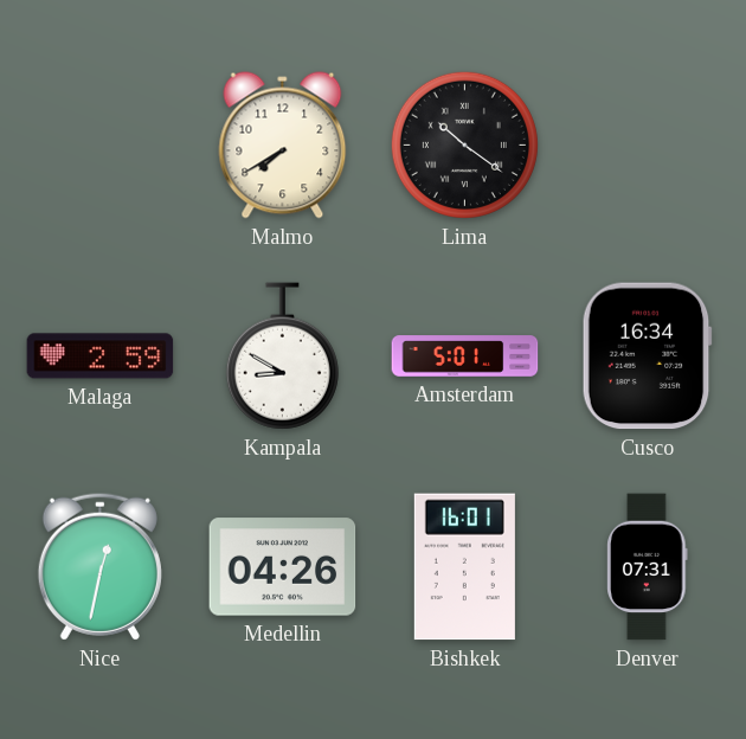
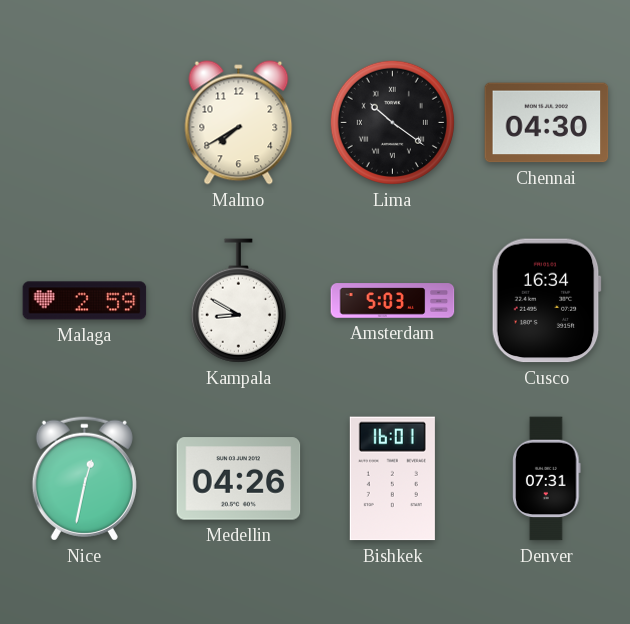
Chennai: none -> 04:30
Amsterdam: 5:01 -> 5:03
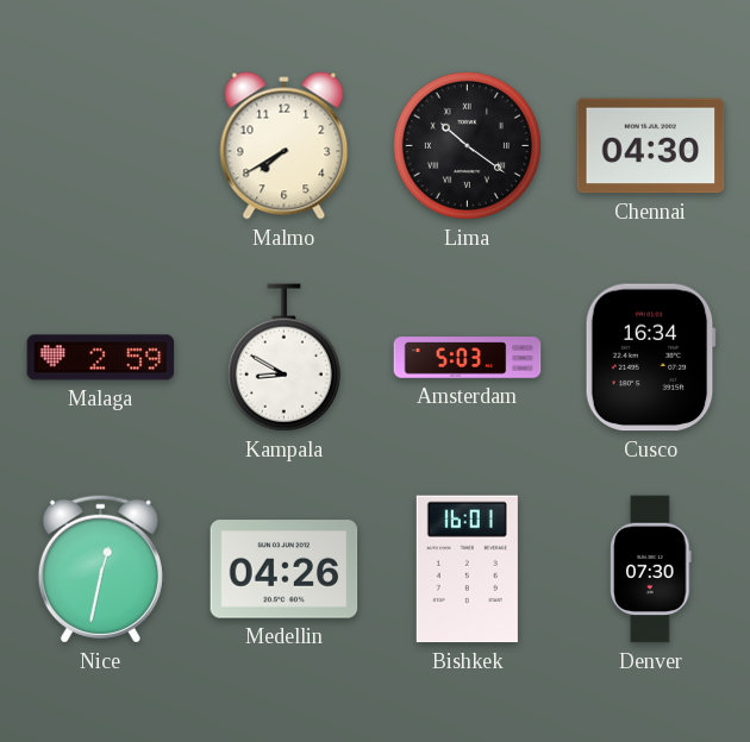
Denver: 07:31 -> 07:30
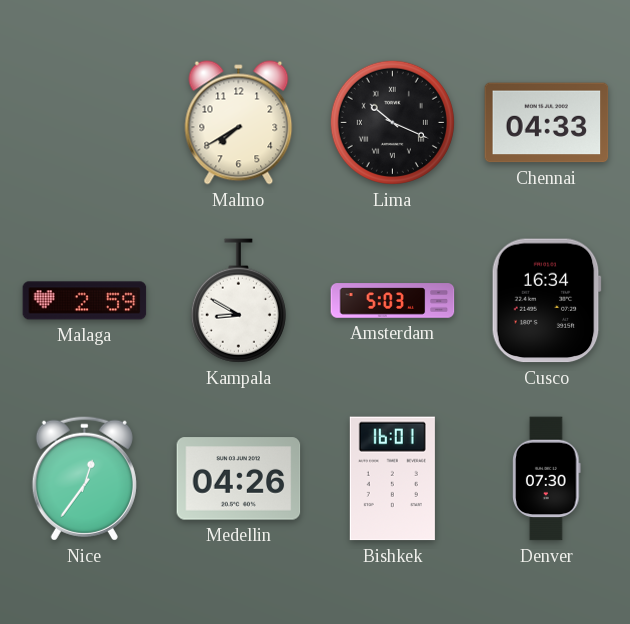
Lima: 10:21 -> 10:19
Chennai: 04:30 -> 04:33
Nice: 12:32 -> 12:36
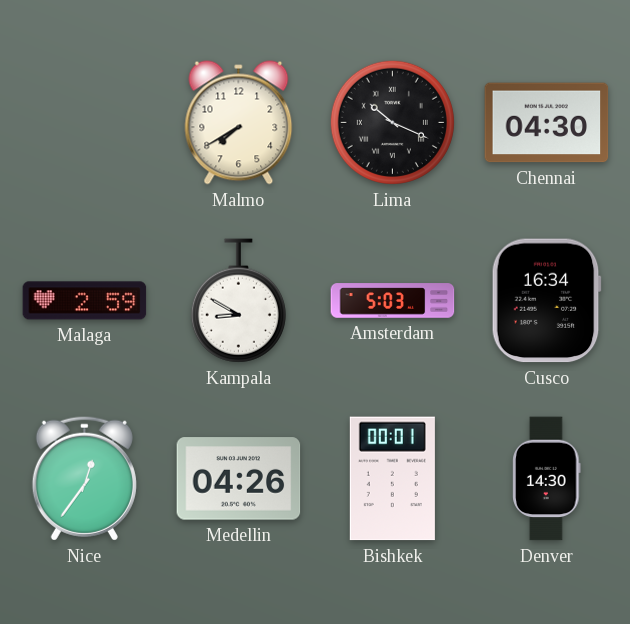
Chennai: 04:33 -> 04:30
Bishkek: 16:01 -> 00:01
Denver: 07:30 -> 14:30
